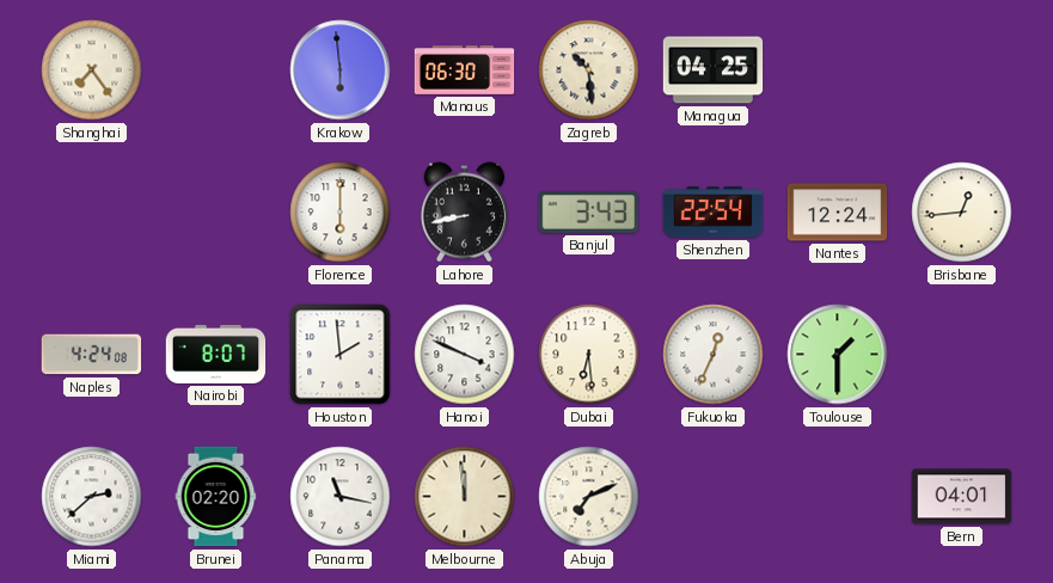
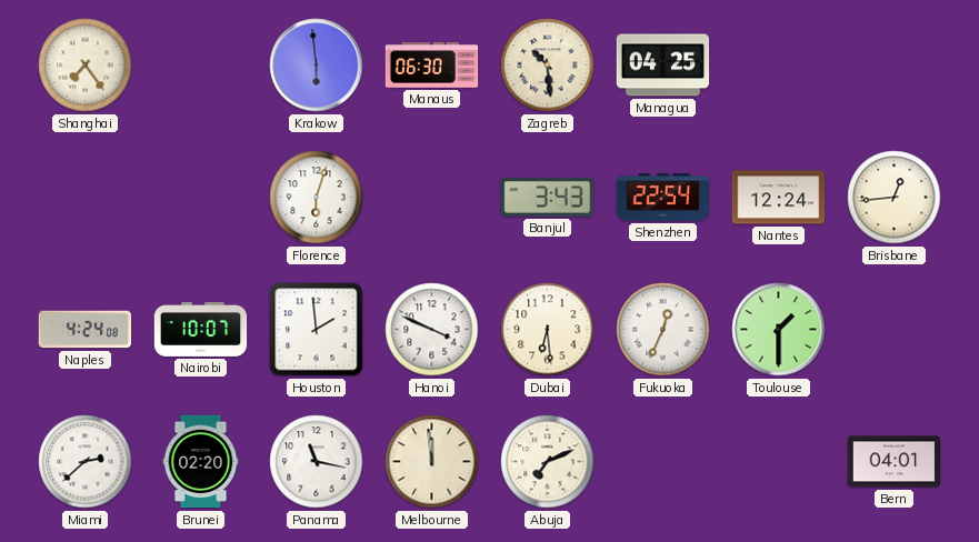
Florence: 6:00 -> 6:03
Lahore: 8:43 -> none
Nairobi: 8:07 -> 10:07
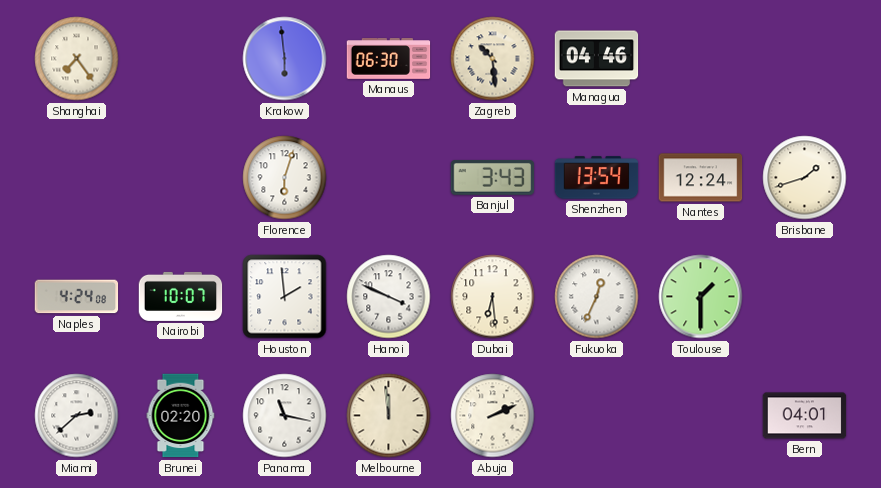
Managua: 04:25 -> 04:46
Shenzhen: 22:54 -> 13:54
Brisbane: 12:44 -> 1:42
Abuja: 7:11 -> 2:11
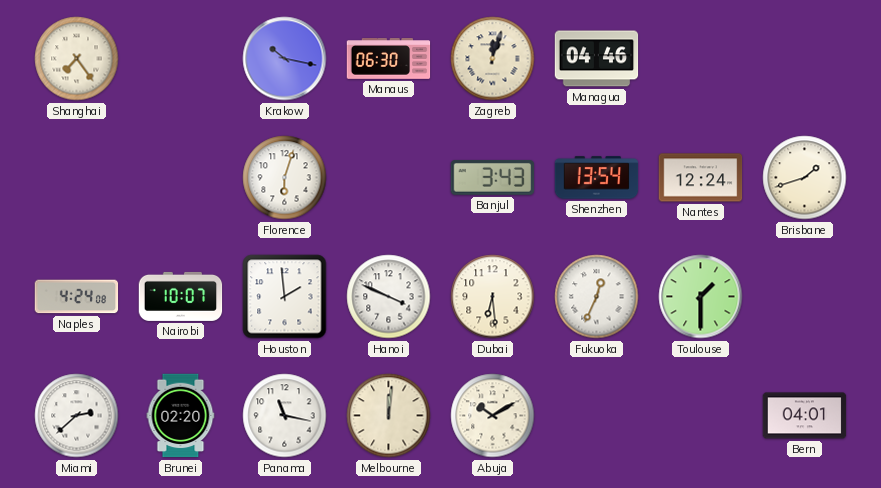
Krakow: 5:59 -> 10:17
Zagreb: 10:29 -> 12:03
Melbourne: 11:59 -> 12:01
Abuja: 2:11 -> 10:10
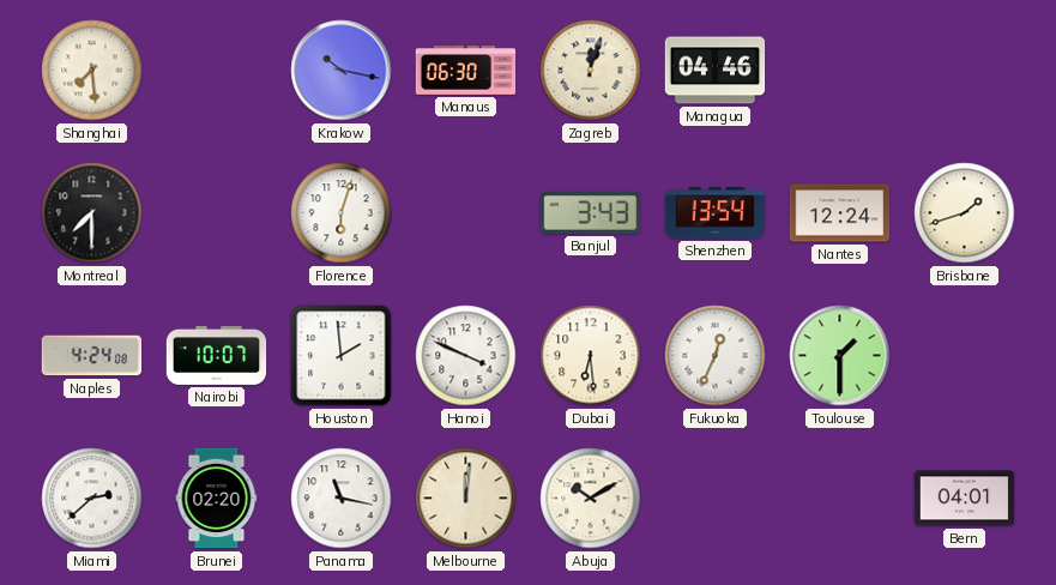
Shanghai: 7:24 -> 7:29
Montreal: none -> 7:30
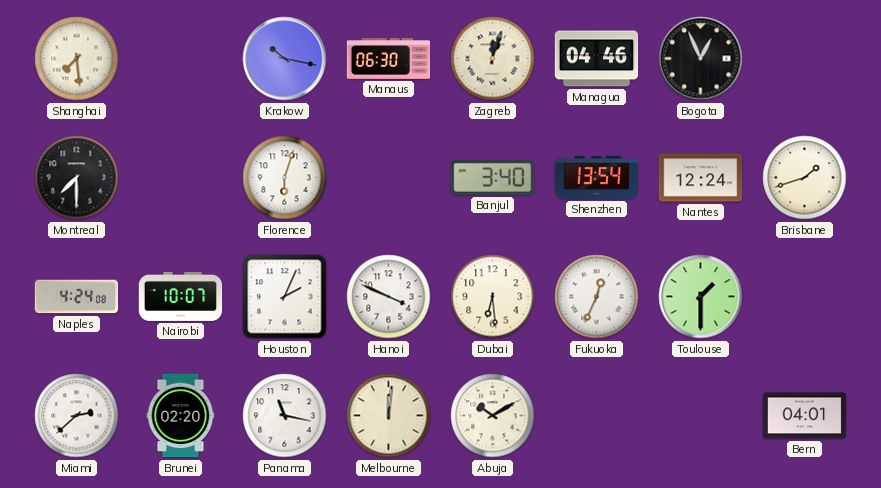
Bogota: none -> 12:56
Banjul: 3:43 -> 3:40
Houston: 1:59 -> 2:04
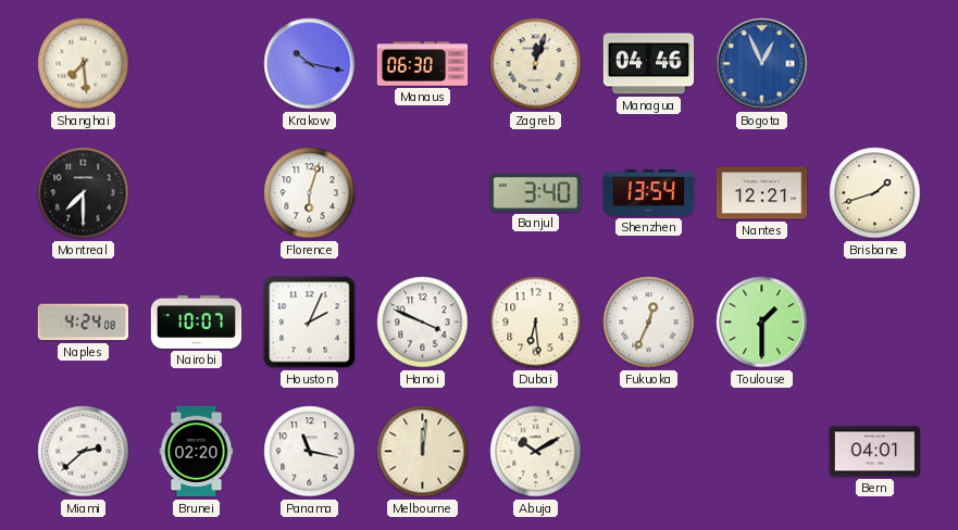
Bogota dial: black -> blue
Nantes: 12:24 -> 12:21
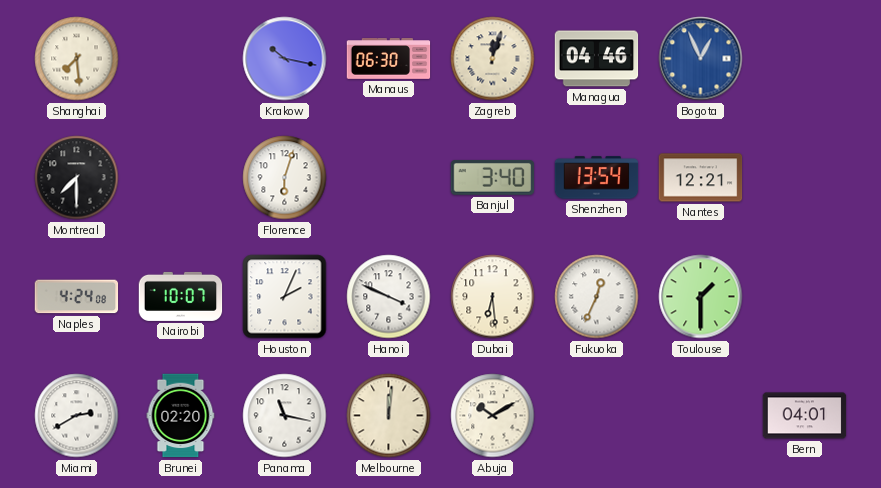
Brisbane: 1:42 -> none
Miami: 2:38 -> 2:40
